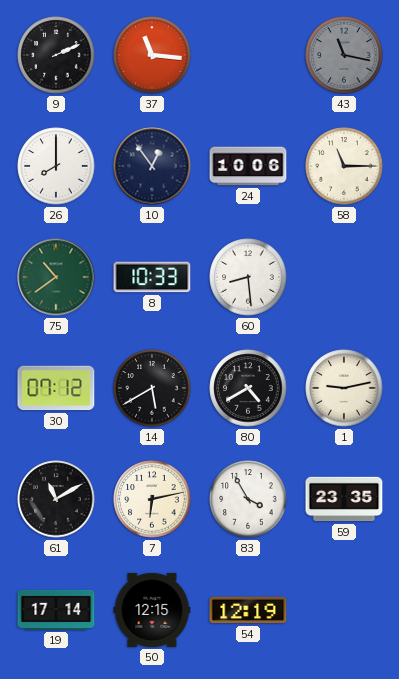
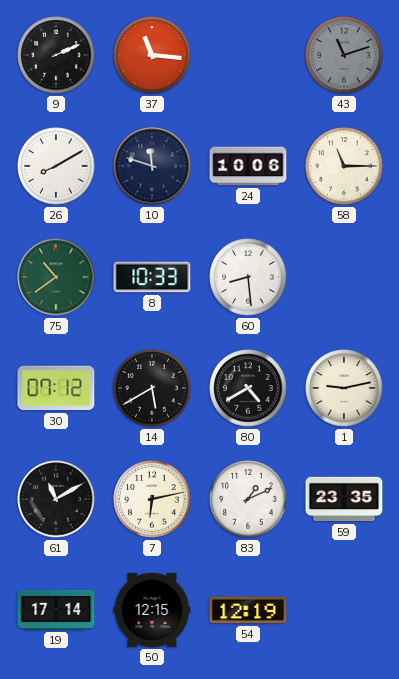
43: 11:17 -> 11:12
26: 8:00 -> 8:10
10: 12:54 -> 11:48
83: 3:55 -> 1:11
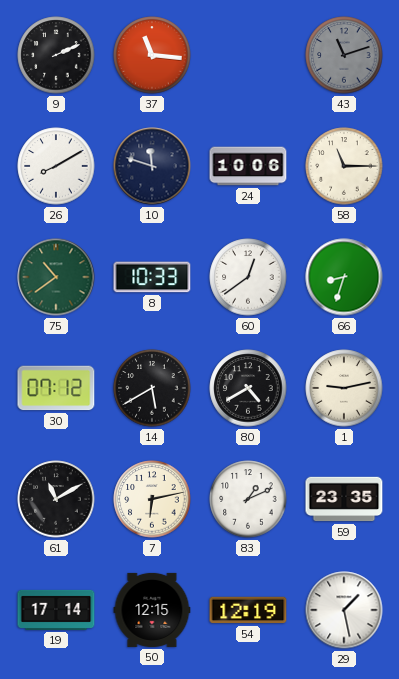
60: 8:29 -> 12:39
66: none -> 8:33
29: none -> 1:28
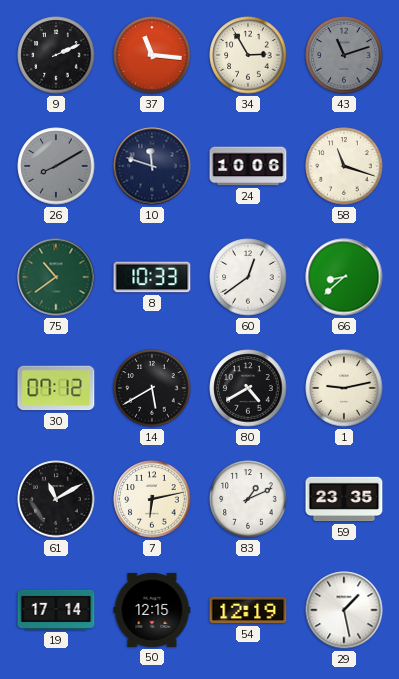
34: none -> 2:55
26 dial: white -> grey
58: 11:15 -> 11:18
66: 8:33 -> 8:38
